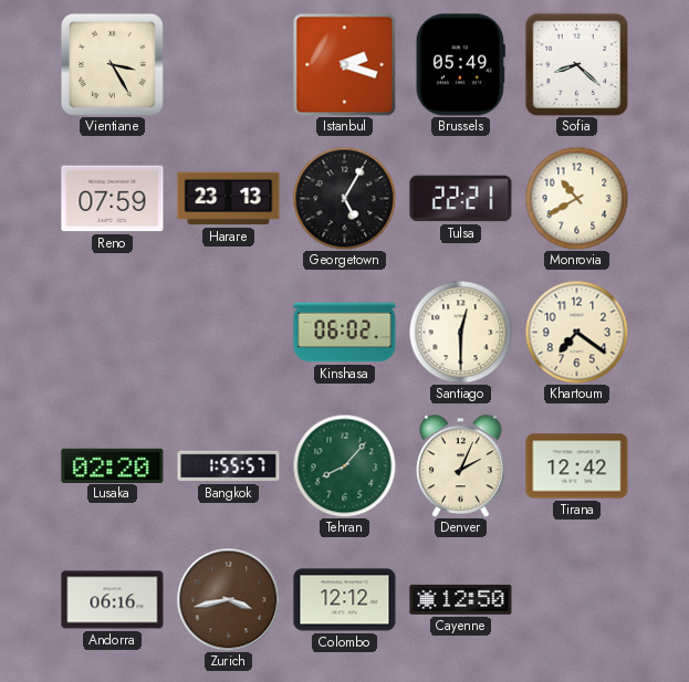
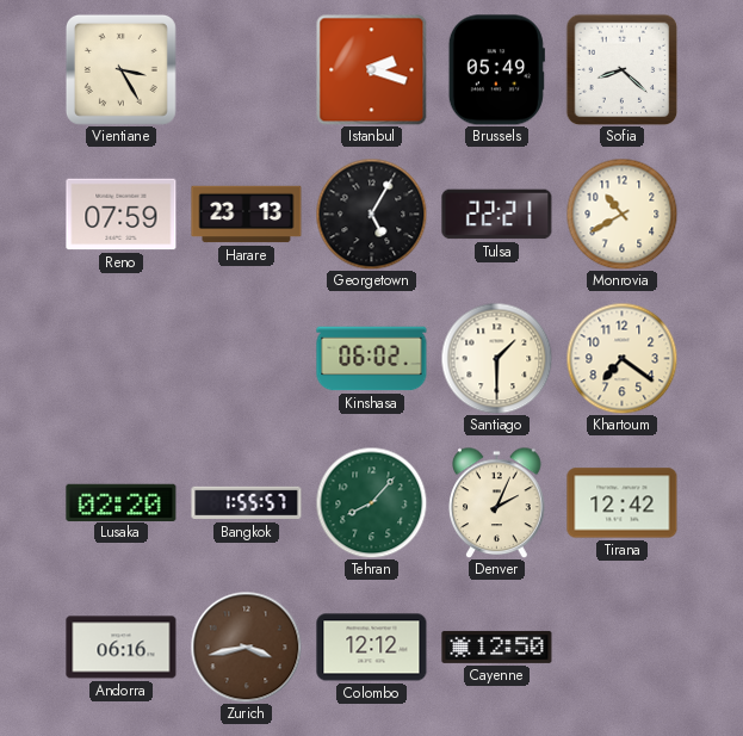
Santiago: 12:30 -> 1:30
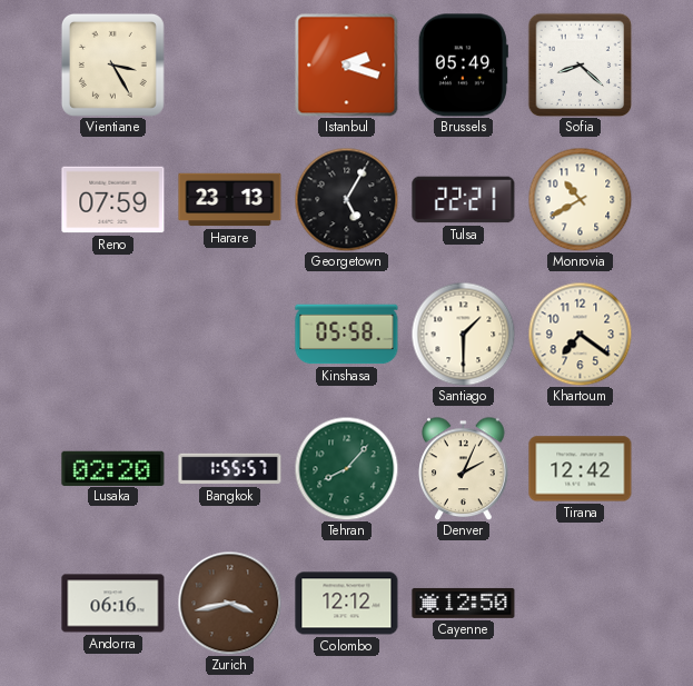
Kinshasa: 06:02 -> 05:58
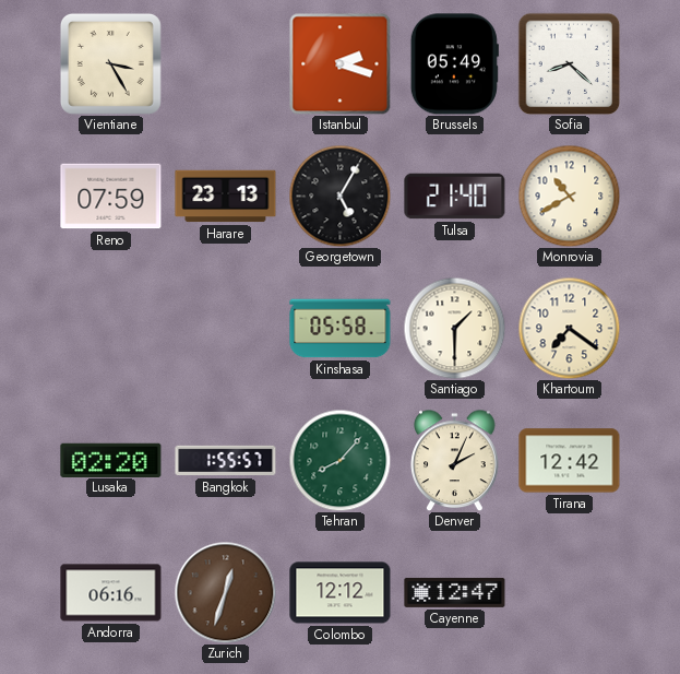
Tulsa: 22:21 -> 21:40
Zurich: 3:43 -> 12:33
Cayenne: 12:50 -> 12:47
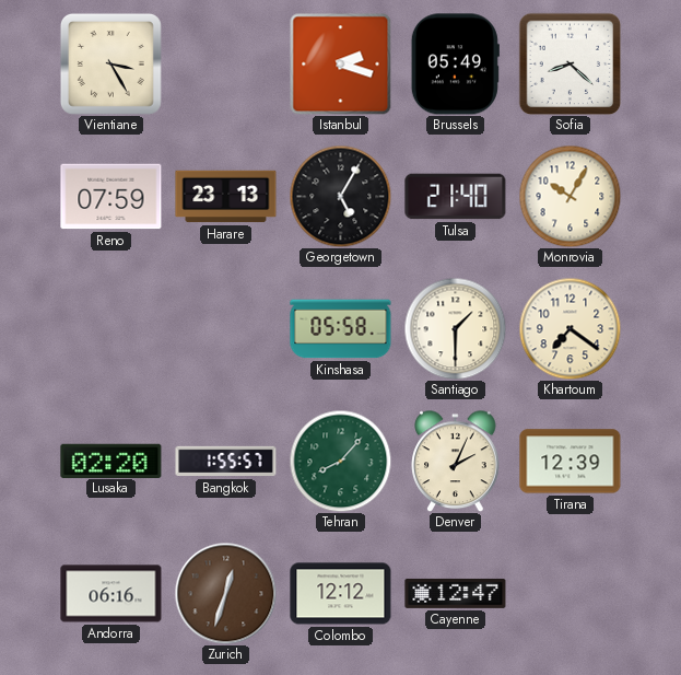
Monrovia: 10:40 -> 10:05
Tirana: 12:42 -> 12:39
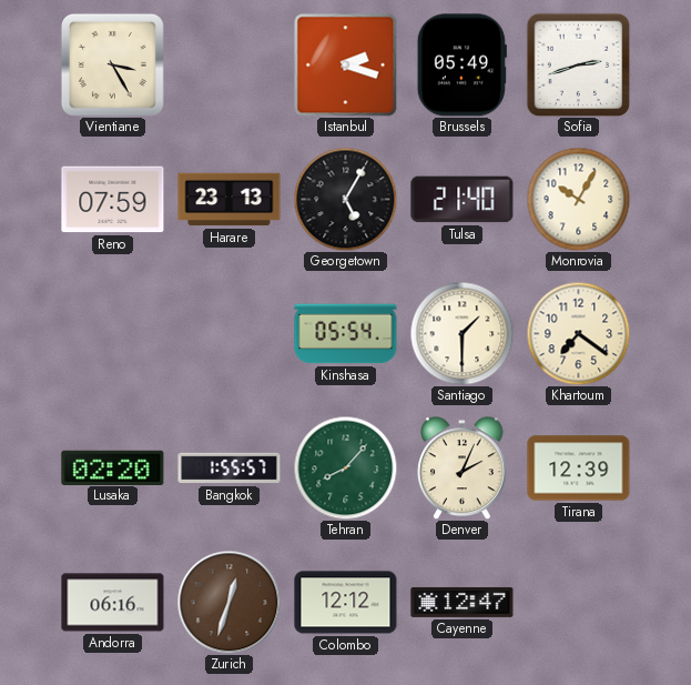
Sofia: 8:22 -> 2:42
Kinshasa: 05:58 -> 05:54
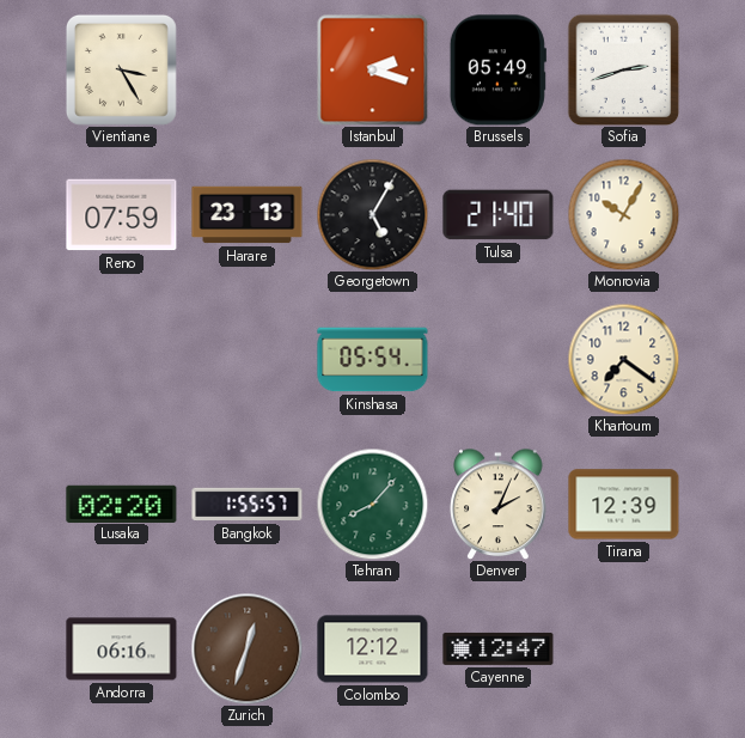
Santiago: 1:30 -> none
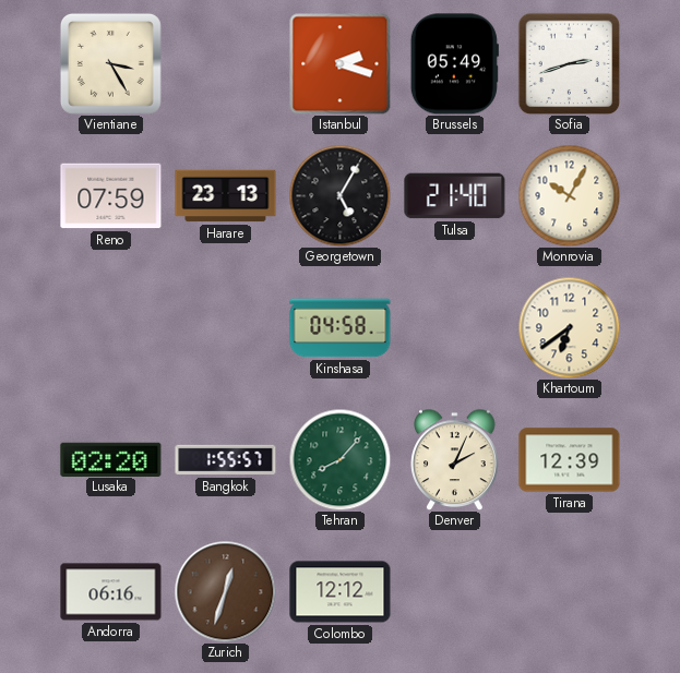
Kinshasa: 05:54 -> 04:58
Khartoum: 7:21 -> 6:39
Cayenne: 12:47 -> none
